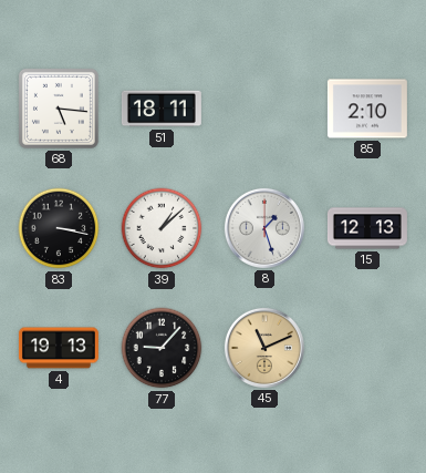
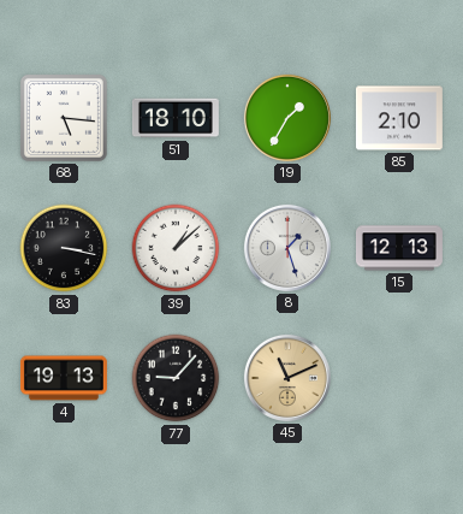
51: 18:11 -> 18:10
19: none -> 1:35
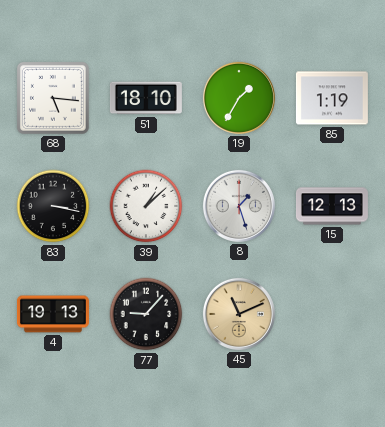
85: 2:10 -> 1:19
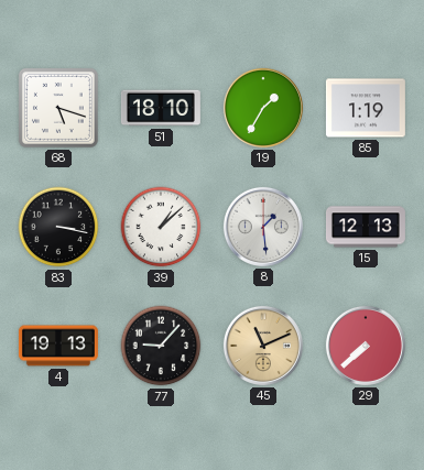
68: 5:16 -> 5:18
8: 1:27 -> 1:29
29: none -> 7:38
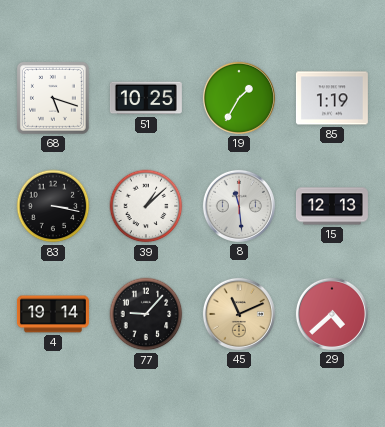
51: 18:10 -> 10:25
8: 1:29 -> 11:29
4: 19:13 -> 19:14
29: 7:38 -> 4:38
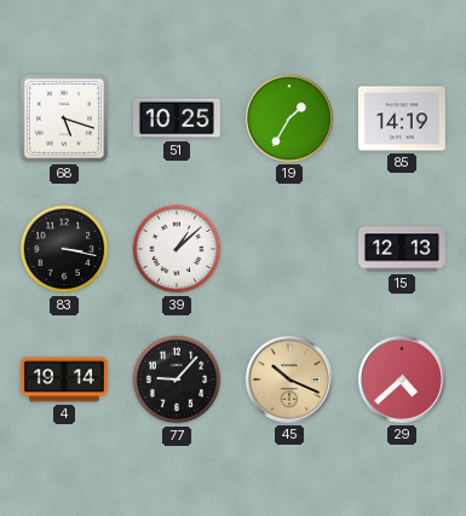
85: 1:19 -> 14:19
8: 11:29 -> none
45: 11:11 -> 10:19
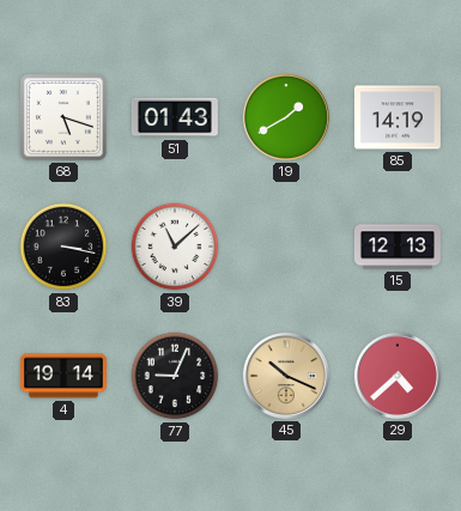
51: 10:25 -> 01:43
19: 1:35 -> 1:40
39: 1:08 -> 11:08
77: 9:07 -> 9:04
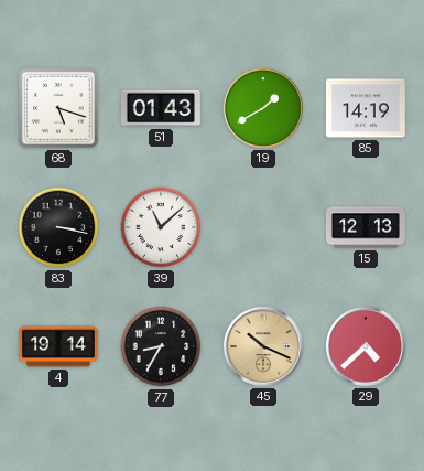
77: 9:04 -> 8:35
